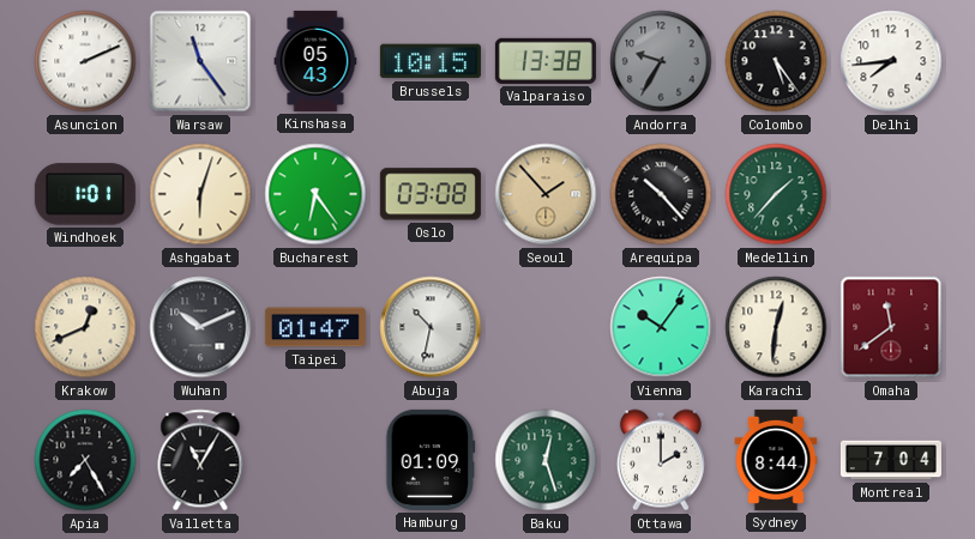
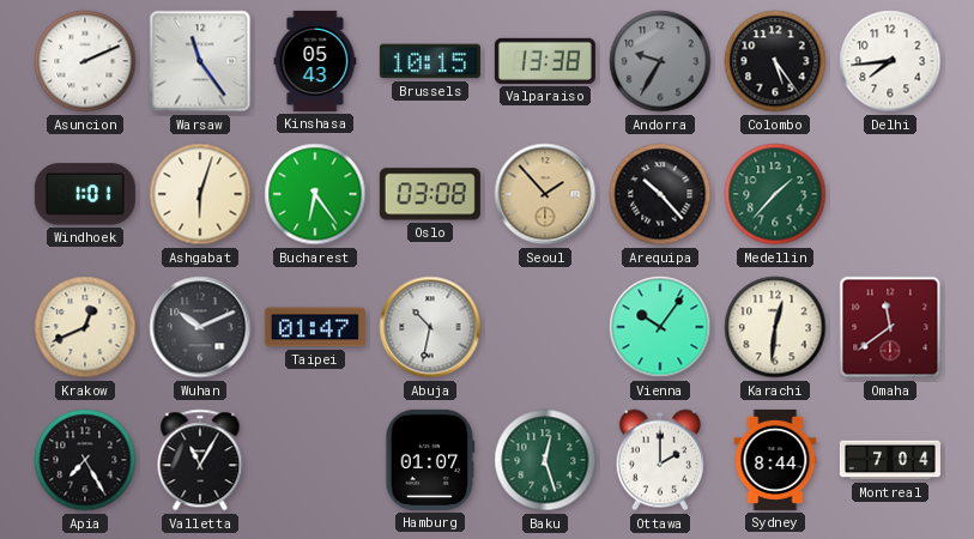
Hamburg: 01:09 -> 01:07
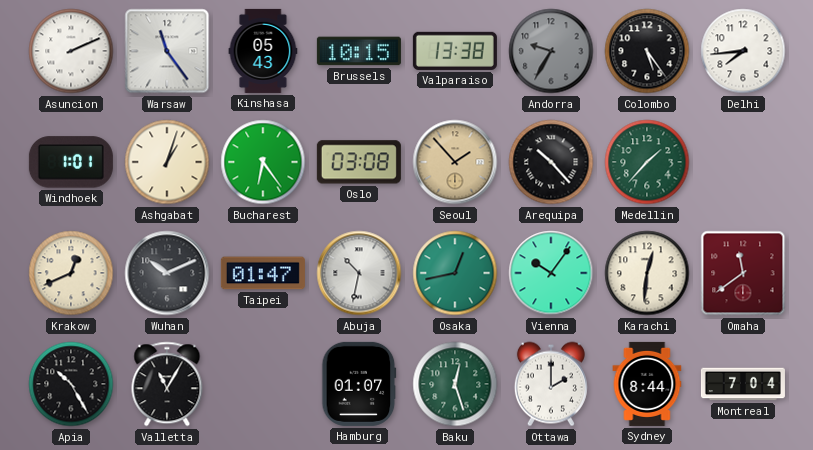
Ashgabat: 6:03 -> 1:03
Osaka: none -> 12:43
Apia: 7:25 -> 10:25
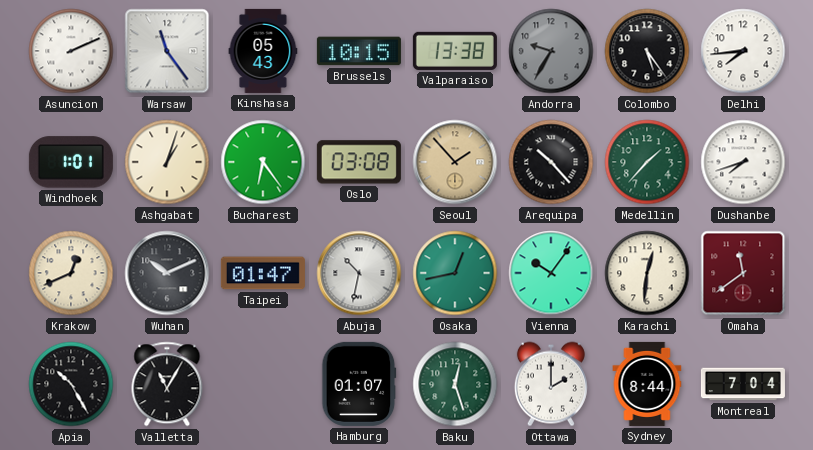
Dushanbe: none -> 7:42
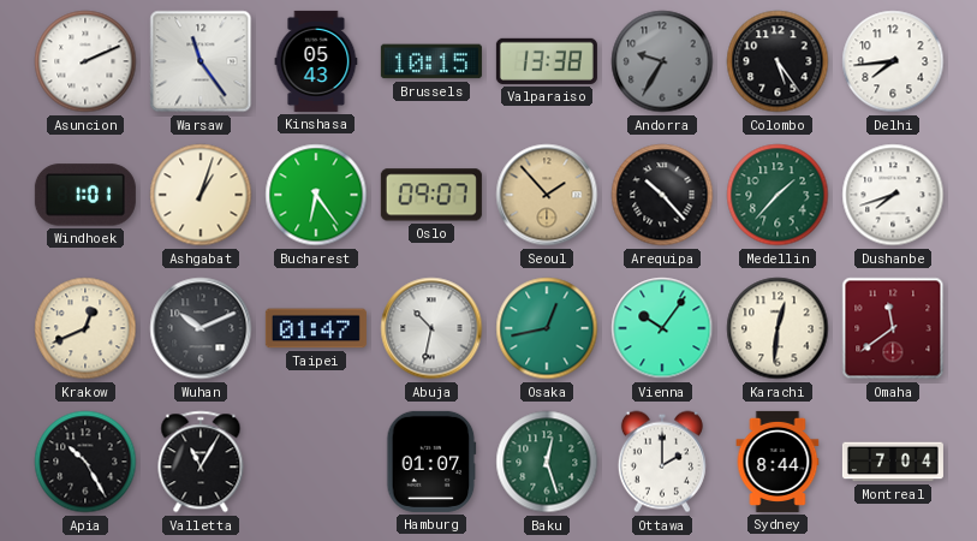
Oslo: 03:08 -> 09:07
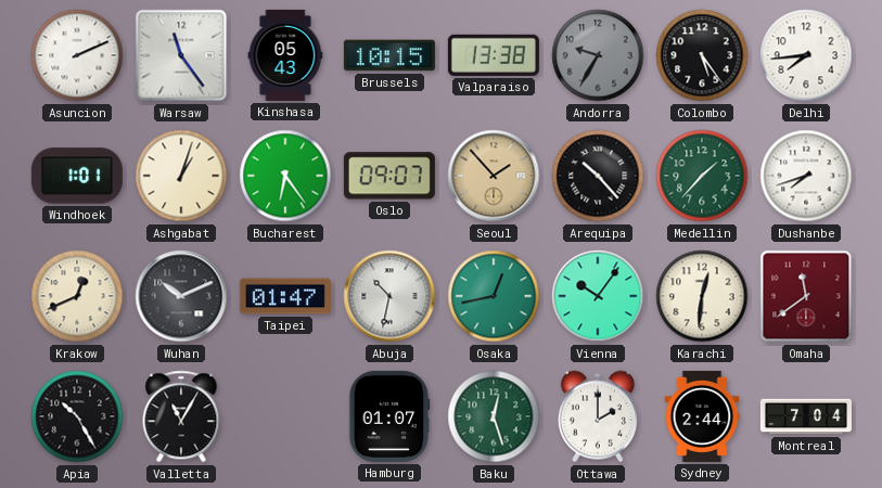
Sydney: 8:44 -> 2:44
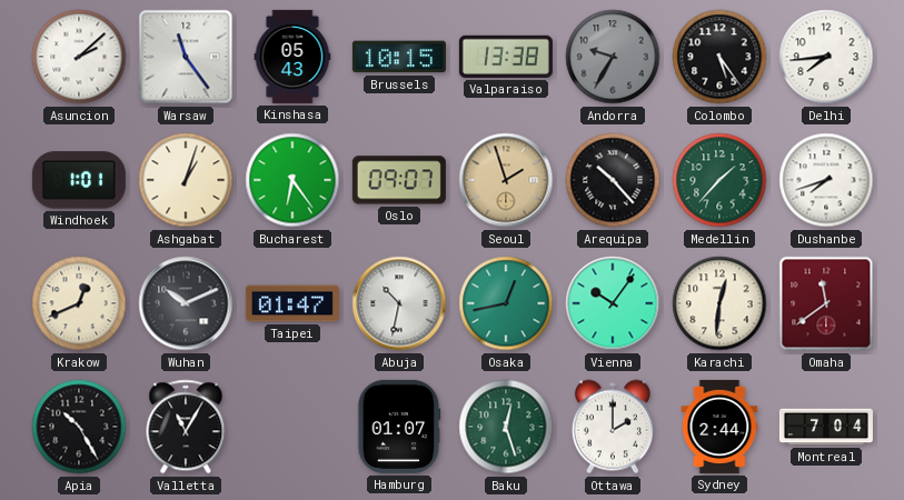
Asuncion: 2:11 -> 2:08
Seoul: 1:53 -> 1:57
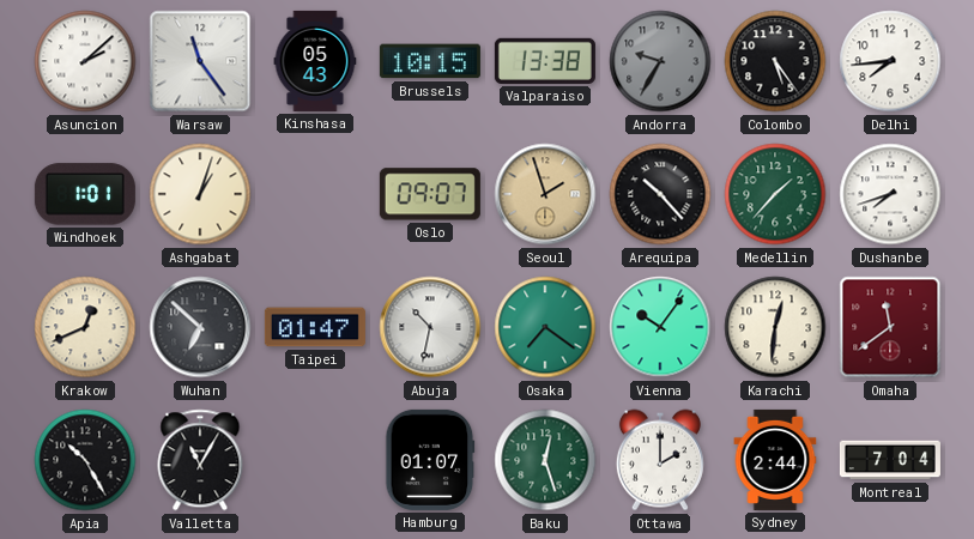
Bucharest: 6:24 -> none
Wuhan: 10:11 -> 6:52
Osaka: 12:43 -> 7:21
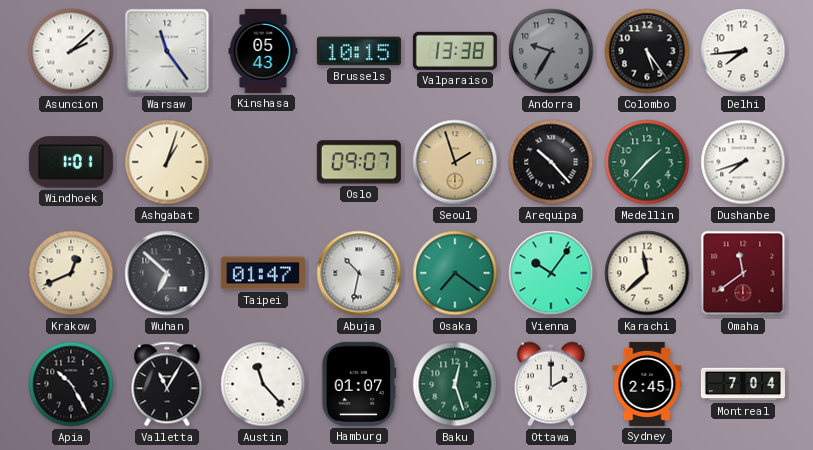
Karachi: 12:31 -> 11:38
Austin: none -> 11:23
Sydney: 2:44 -> 2:45
